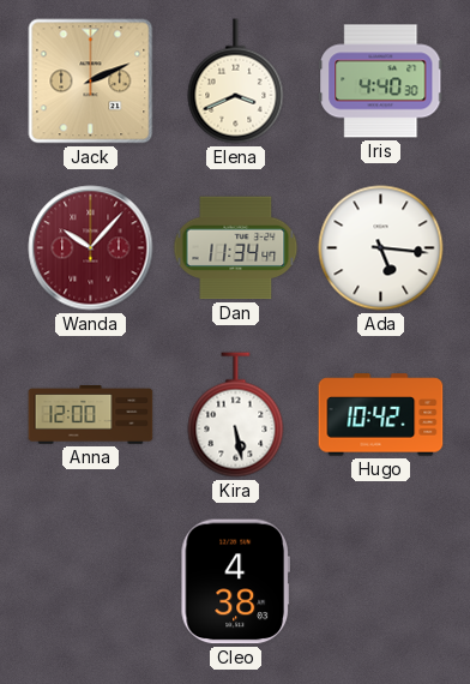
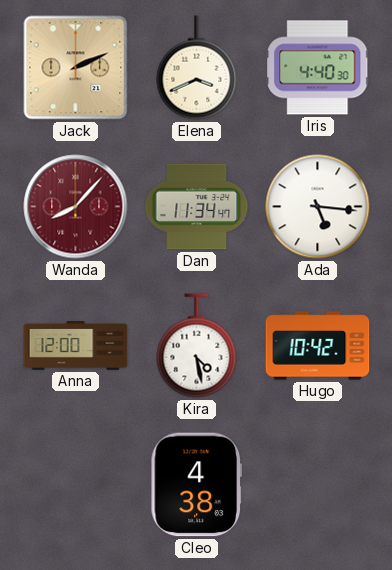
Wanda: 10:07 -> 8:07
Kira: 5:28 -> 4:28
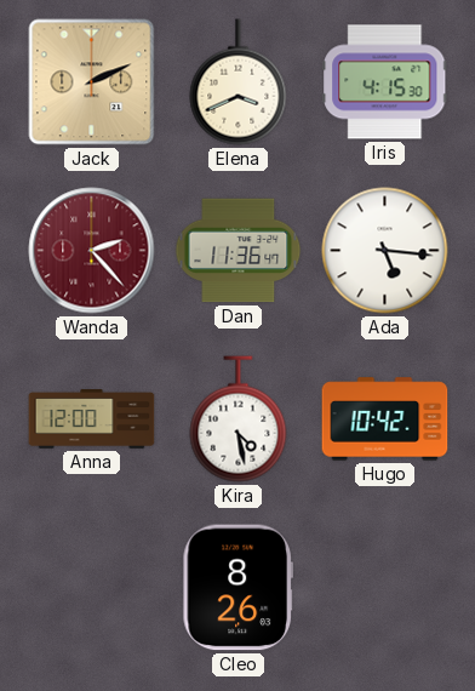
Iris: 4:40 -> 4:15
Wanda: 8:07 -> 2:23
Dan: 11:34 -> 11:36
Cleo: 4:38 -> 8:26
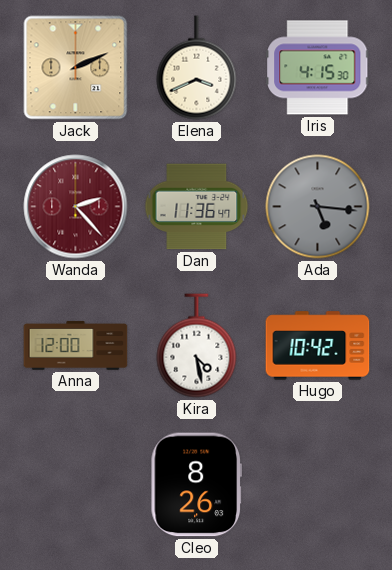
Ada dial: white -> grey
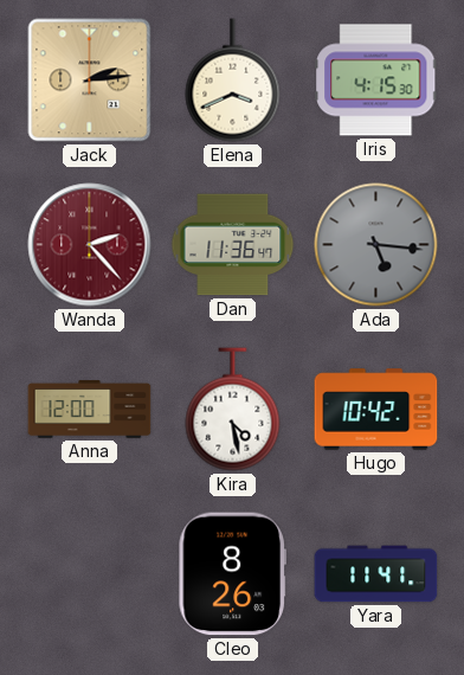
Jack: 2:11 -> 2:14
Yara: none -> 11:41
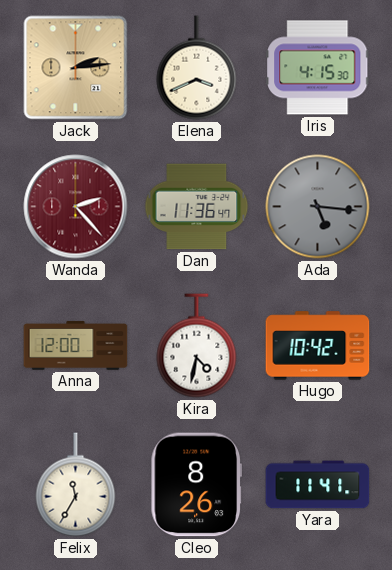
Kira: 4:28 -> 4:32
Felix: none -> 11:35
